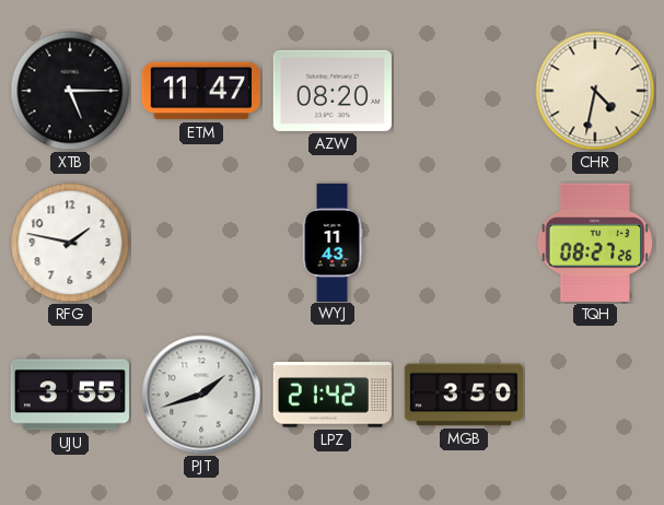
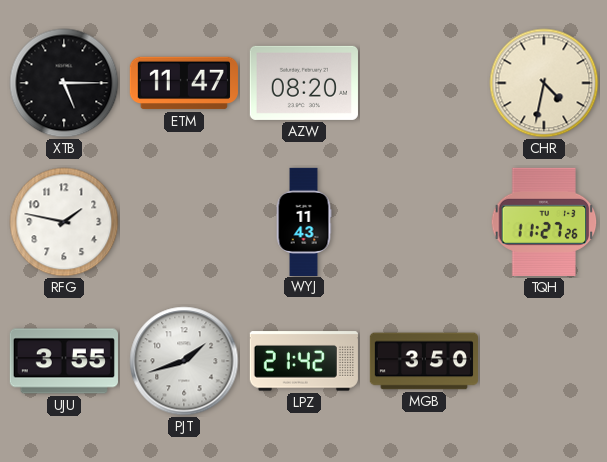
TQH: 08:27 -> 11:27
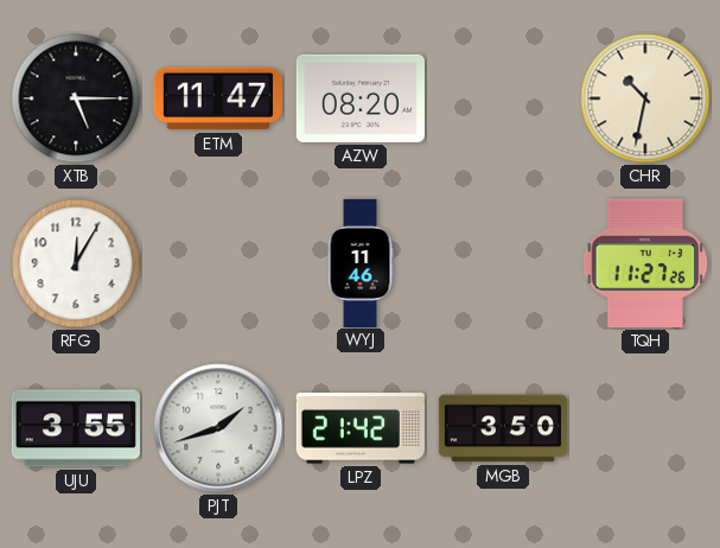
CHR: 4:32 -> 10:32
RFG: 1:47 -> 12:05
WYJ: 11:43 -> 11:46
